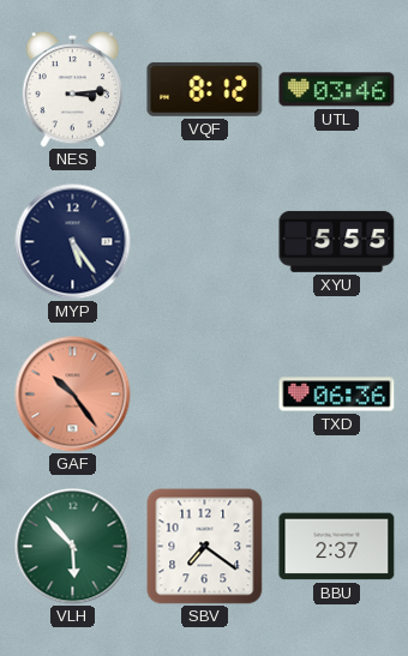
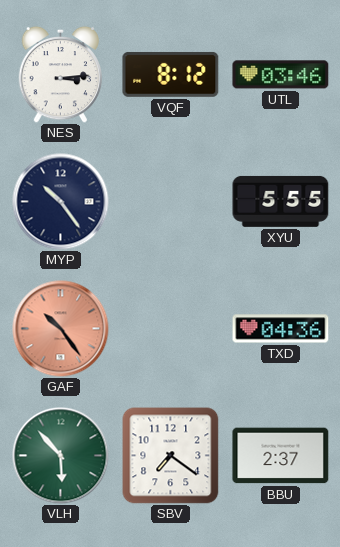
MYP: 5:24 -> 10:24
TXD: 06:36 -> 04:36
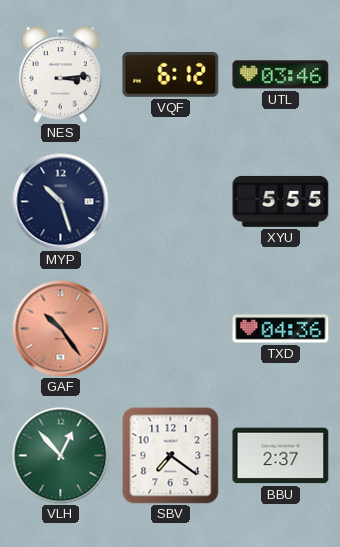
VQF: 8:12 -> 6:12
MYP: 10:24 -> 10:27
VLH: 5:53 -> 12:53
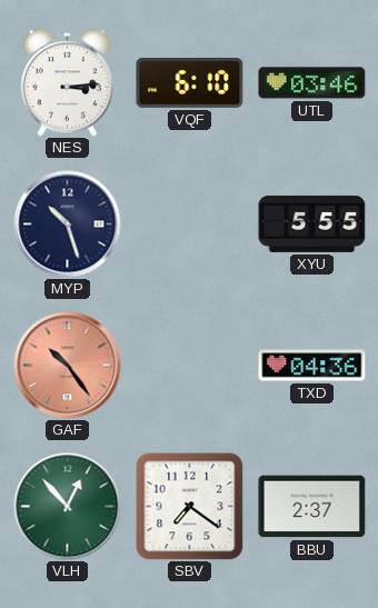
VQF: 6:12 -> 6:10
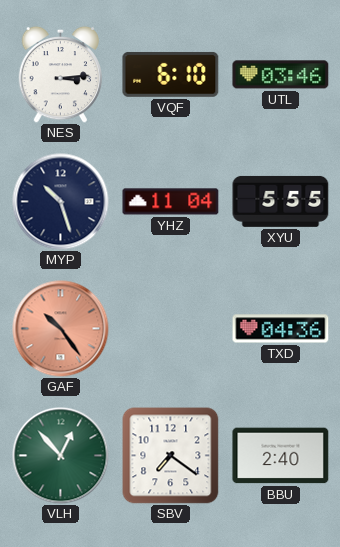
YHZ: none -> 11:04
BBU: 2:37 -> 2:40
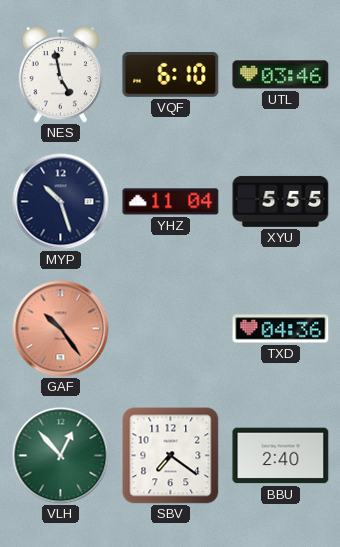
NES: 3:14 -> 4:58
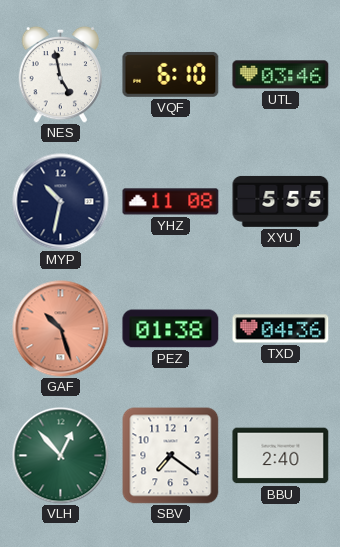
MYP: 10:27 -> 10:32
YHZ: 11:04 -> 11:08
GAF: 10:24 -> 10:27
PEZ: none -> 01:38
